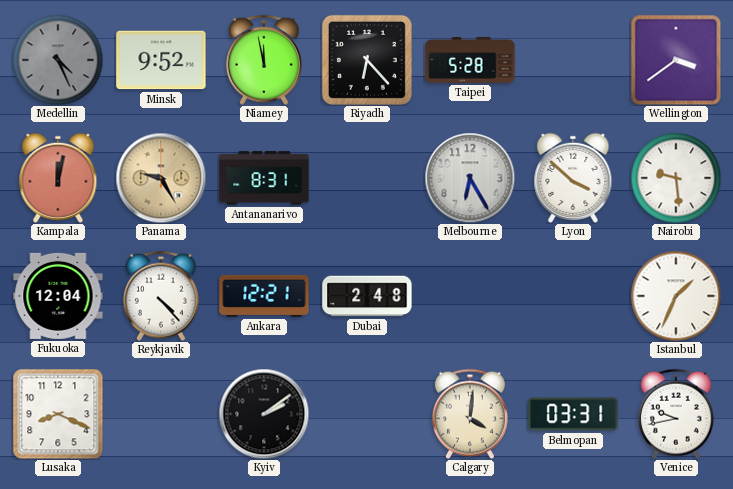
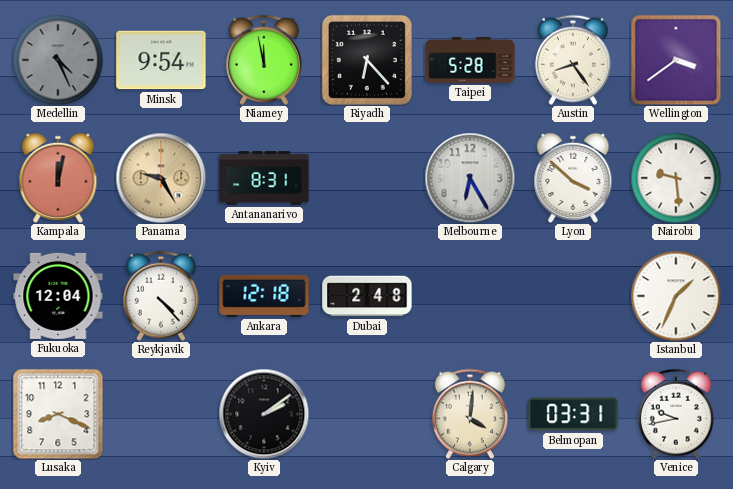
Minsk: 9:52 -> 9:54
Austin: none -> 8:24
Ankara: 12:21 -> 12:18
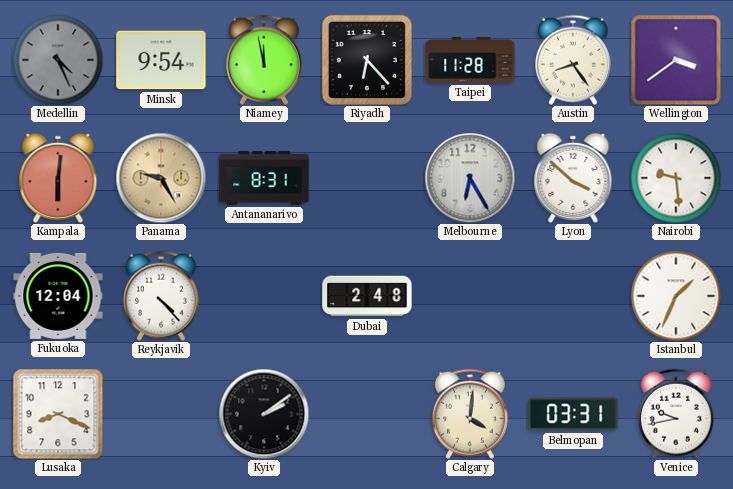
Taipei: 5:28 -> 11:28
Kampala: 12:02 -> 6:01
Ankara: 12:18 -> none
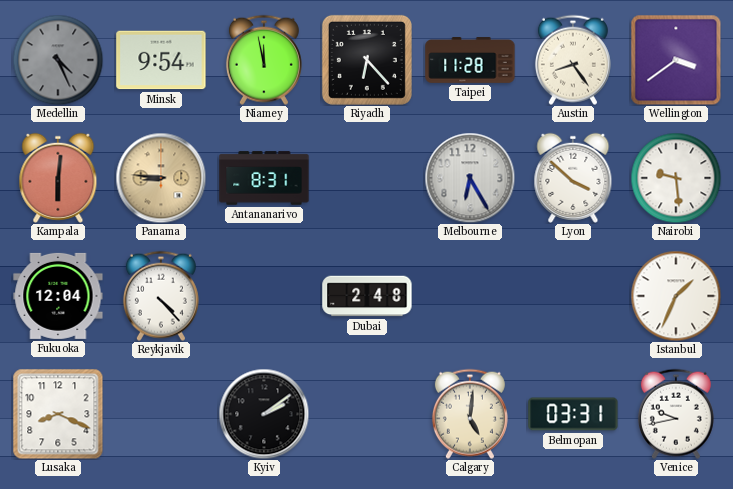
Panama: 9:25 -> 8:46
Calgary: 4:01 -> 5:01
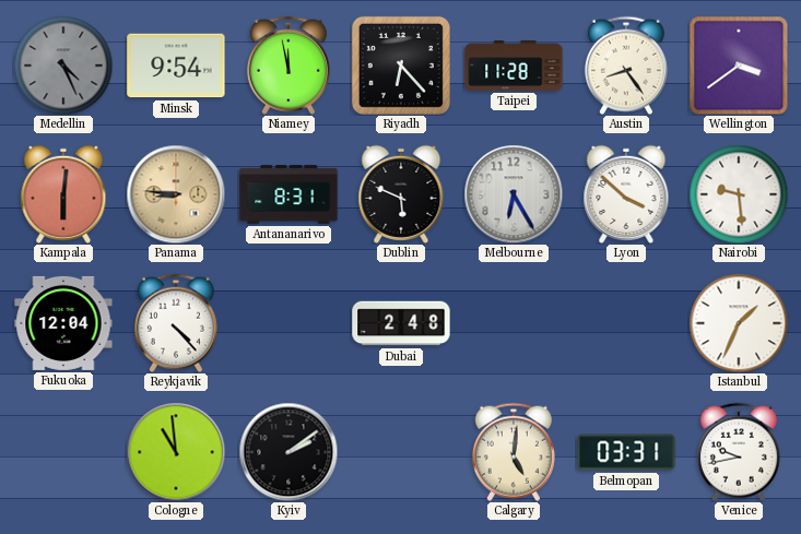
Dublin: none -> 5:49
Lusaka: 8:19 -> none
Cologne: none -> 10:59
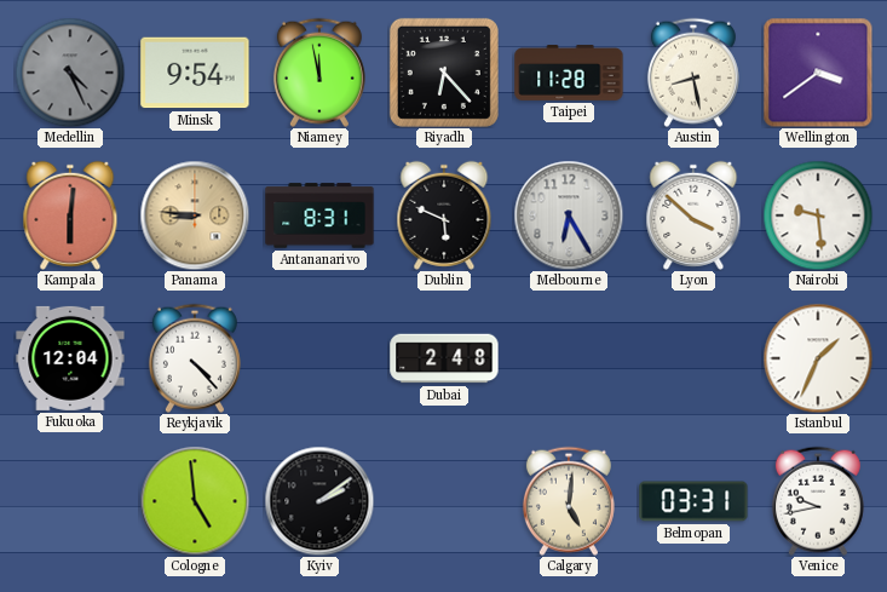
Austin: 8:24 -> 8:28
Cologne: 10:59 -> 4:59
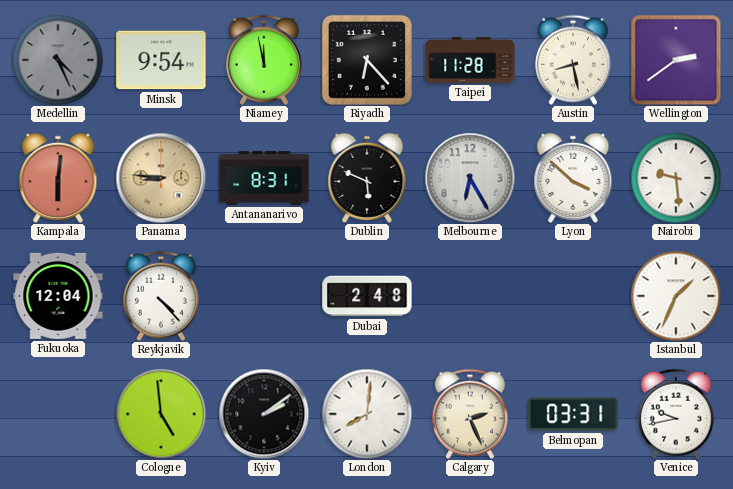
Wellington: 3:39 -> 2:39
London: none -> 8:01
Calgary: 5:01 -> 2:26
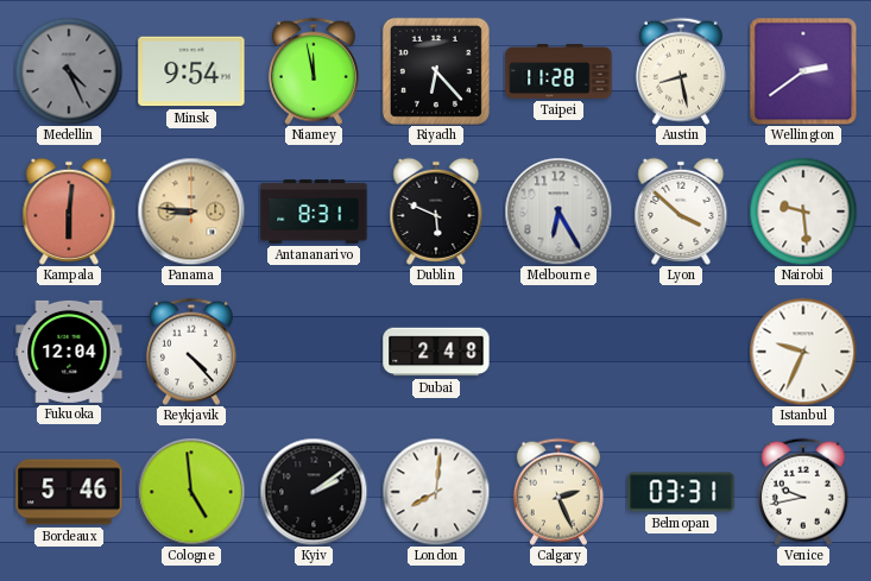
Istanbul: 1:34 -> 9:34
Bordeaux: none -> 5:46
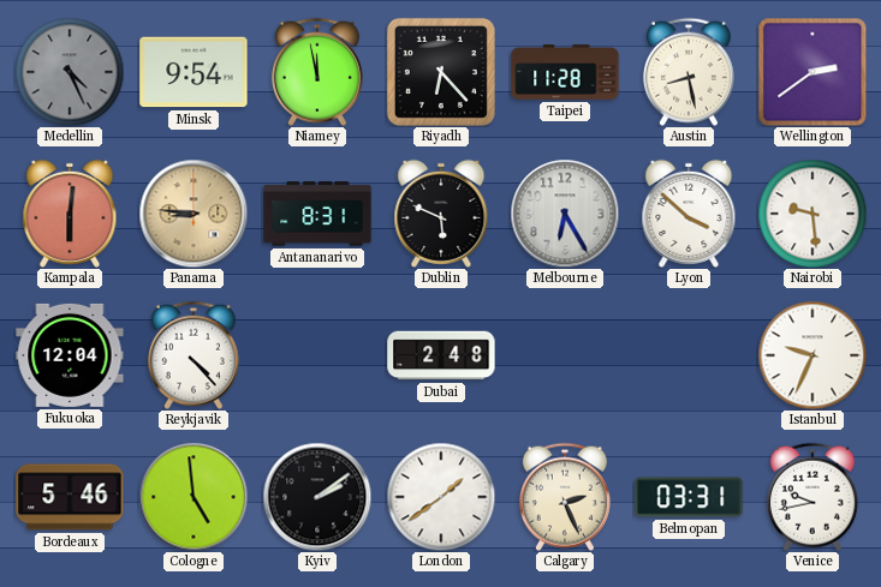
London: 8:01 -> 1:39
